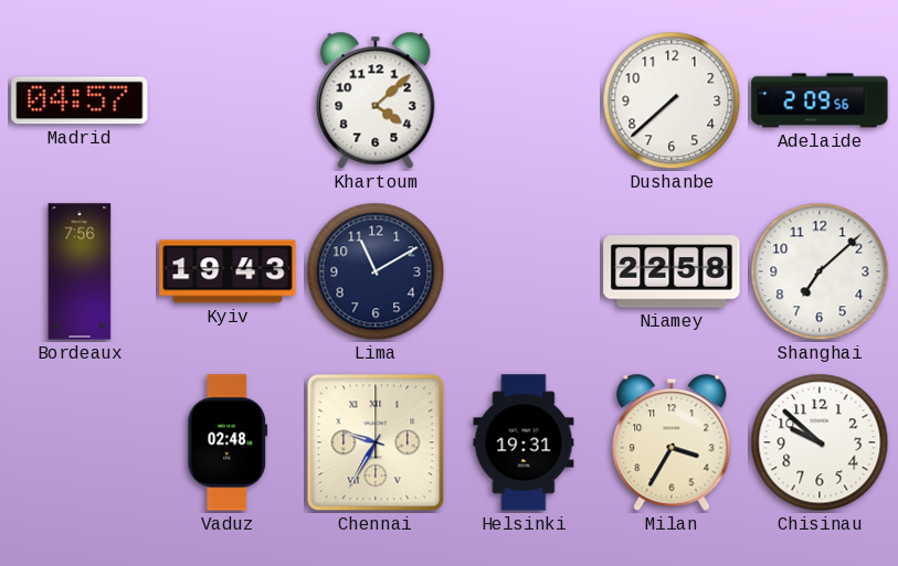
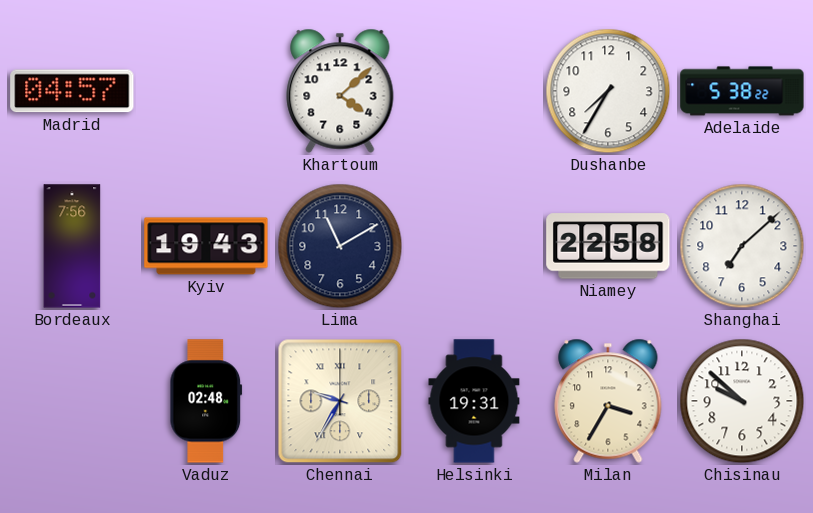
Dushanbe: 7:38 -> 7:35
Adelaide: 2:09 -> 5:38
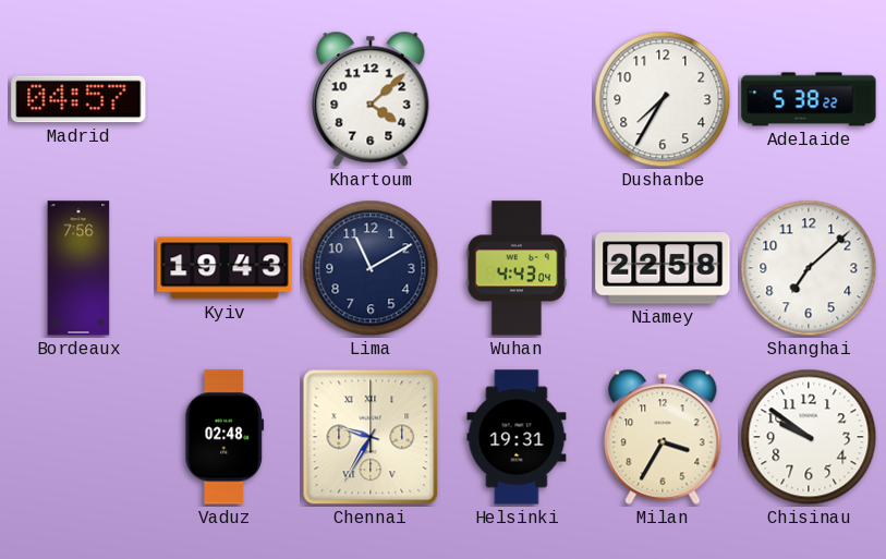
Wuhan: none -> 4:43
Chisinau: 9:52 -> 9:51
